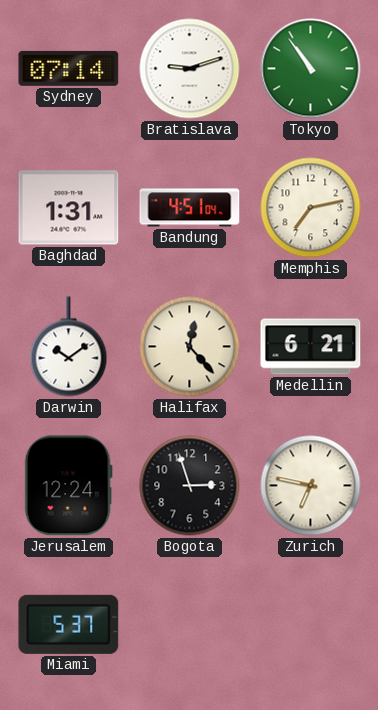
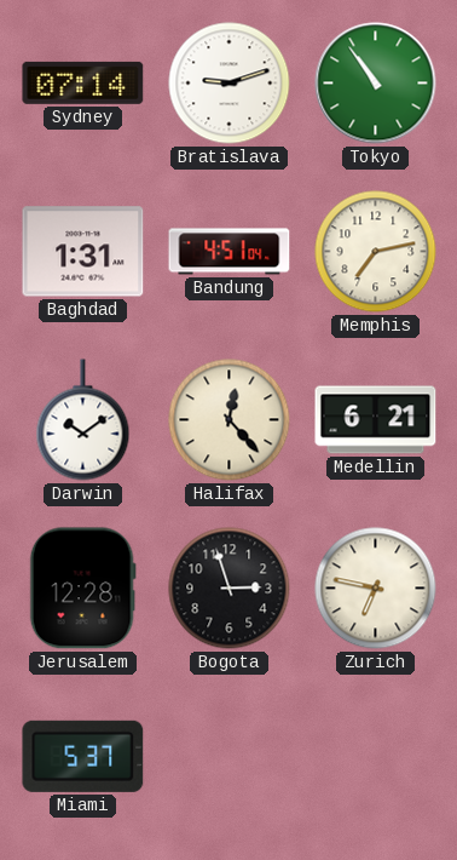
Jerusalem: 12:24 -> 12:28
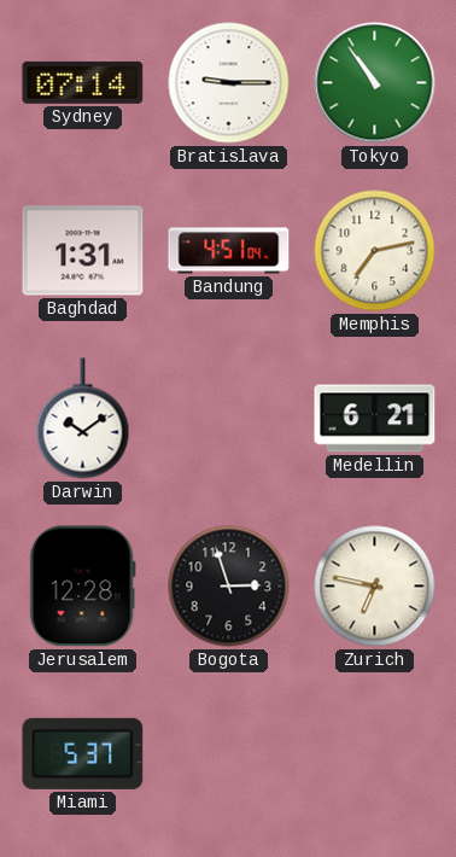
Bratislava: 9:12 -> 9:15
Halifax: 12:23 -> none
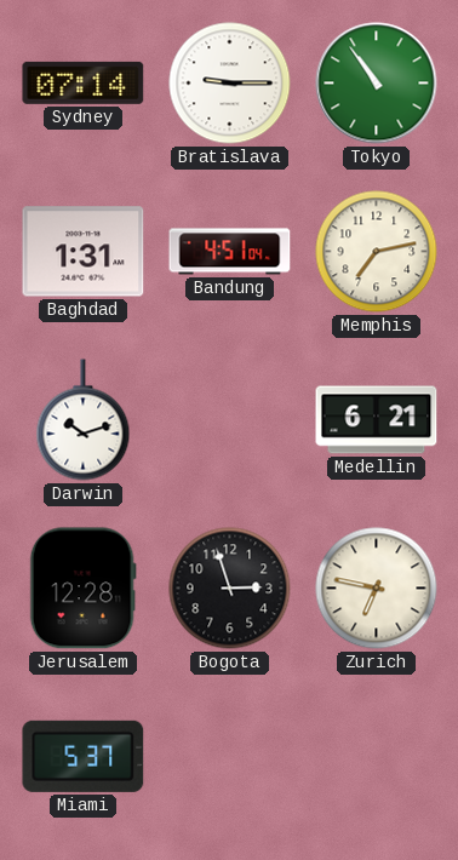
Darwin: 10:09 -> 10:12
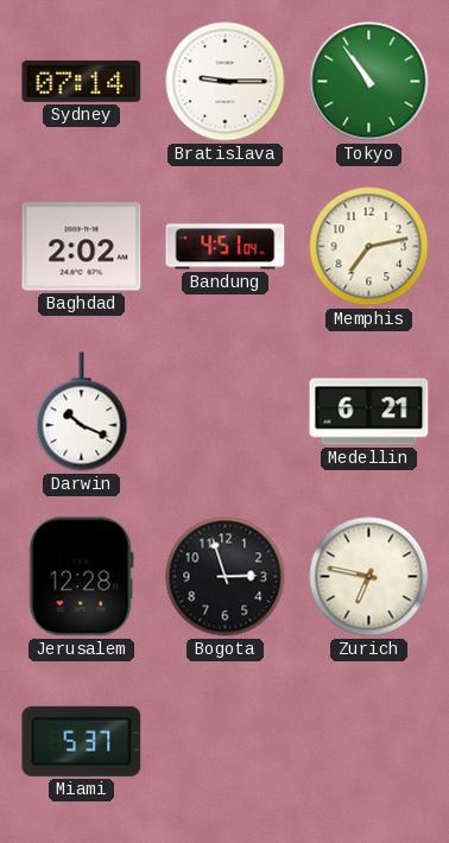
Baghdad: 1:31 -> 2:02
Darwin: 10:12 -> 10:19
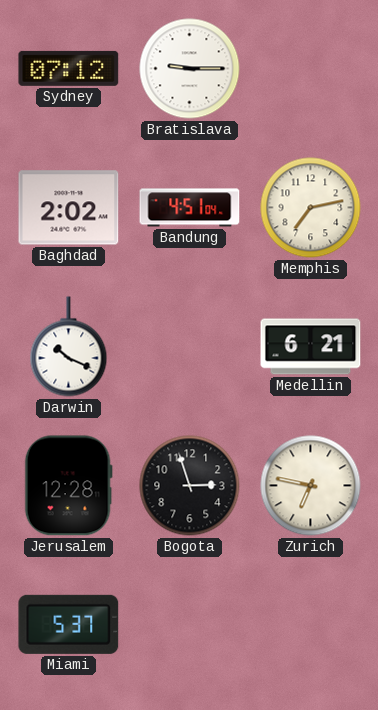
Sydney: 07:14 -> 07:12
Tokyo: 10:54 -> none
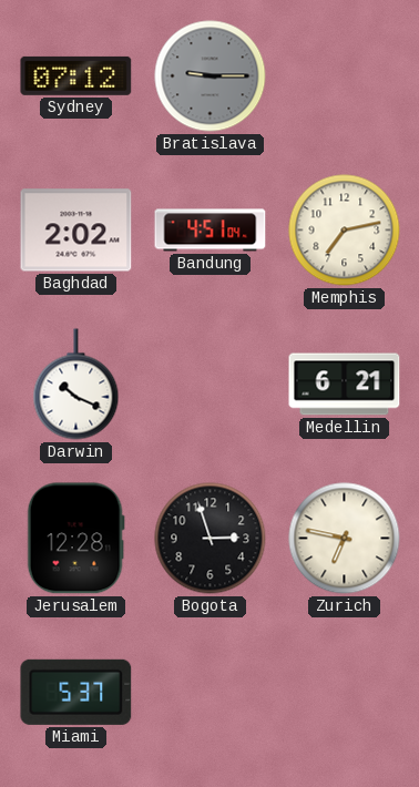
Bratislava dial: white -> grey
